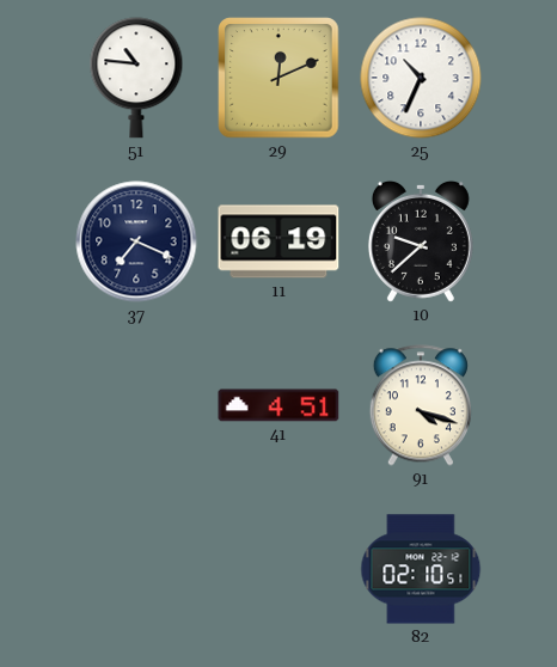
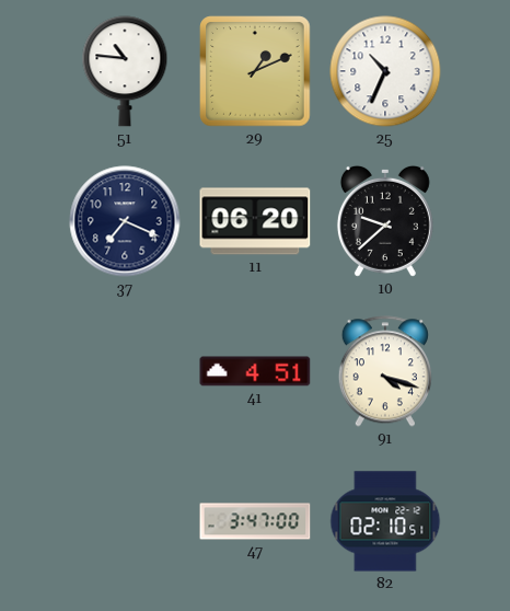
29: 12:11 -> 1:11
11: 06:19 -> 06:20
47: none -> 3:47
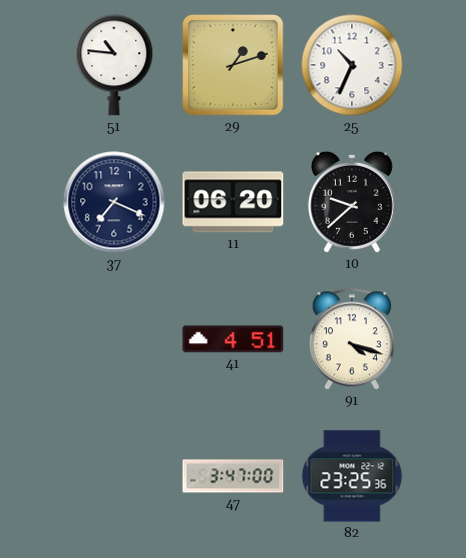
29: 1:11 -> 1:12
82: 02:10 -> 23:25
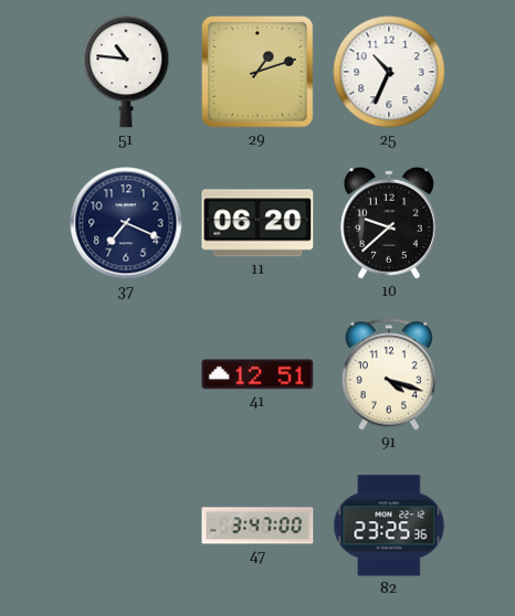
41: 4:51 -> 12:51
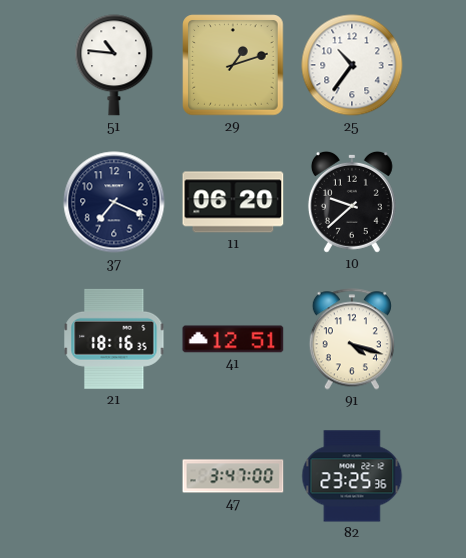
25: 10:34 -> 10:36
21: none -> 18:16
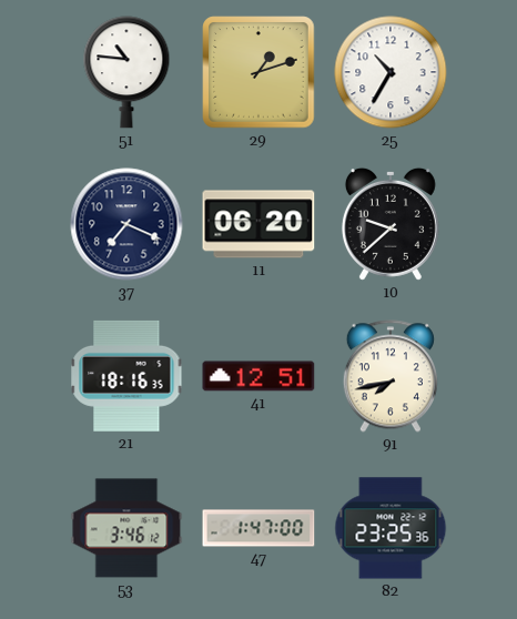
25: 10:36 -> 10:35
91: 4:18 -> 7:43
53: none -> 3:46
47: 3:47 -> 1:47
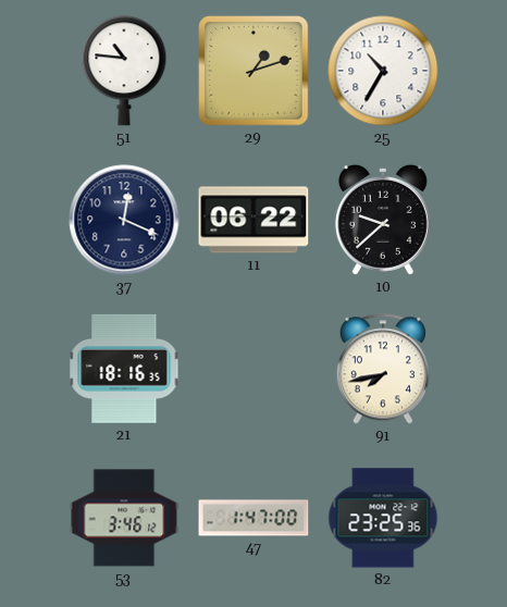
37: 7:19 -> 12:19
11: 06:20 -> 06:22
41: 12:51 -> none
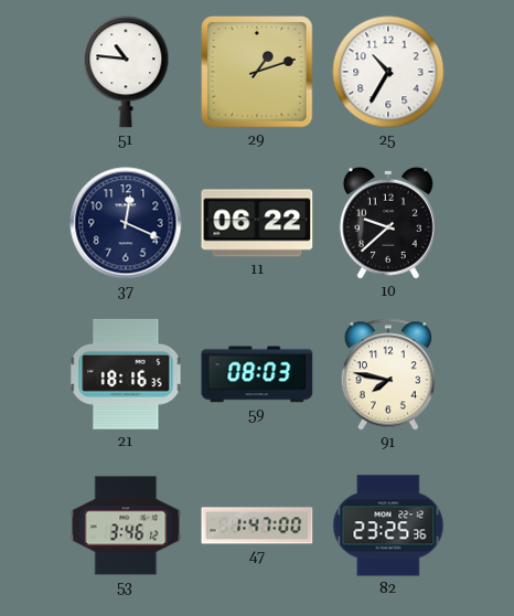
59: none -> 08:03
91: 7:43 -> 7:47
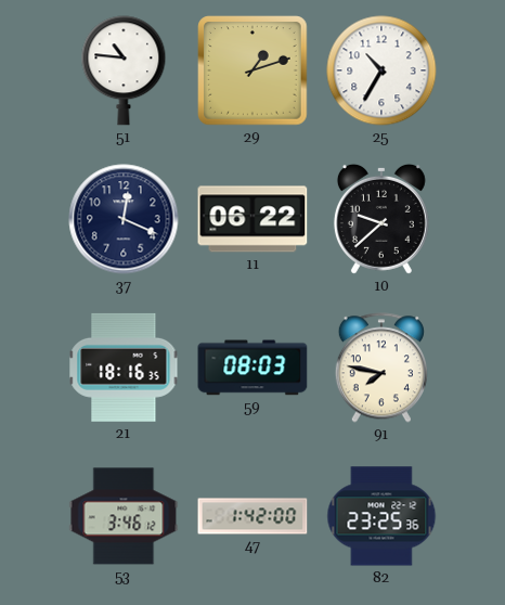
47: 1:47 -> 1:42
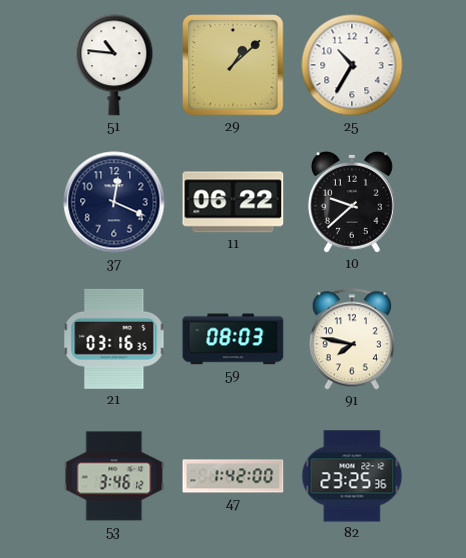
29: 1:12 -> 1:08
21: 18:16 -> 03:16
